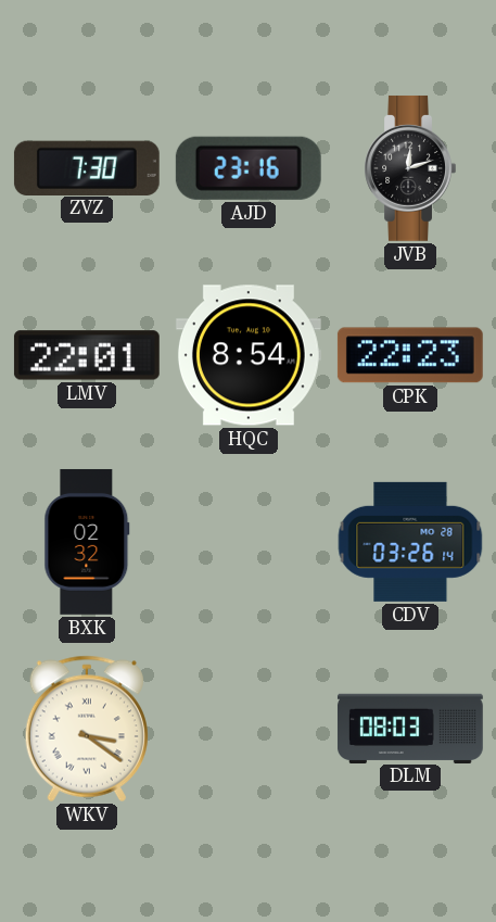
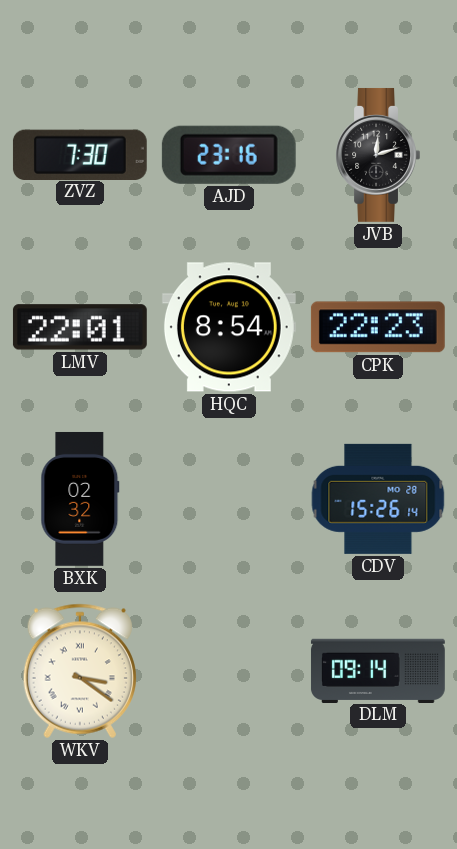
CDV: 03:26 -> 15:26
DLM: 08:03 -> 09:14
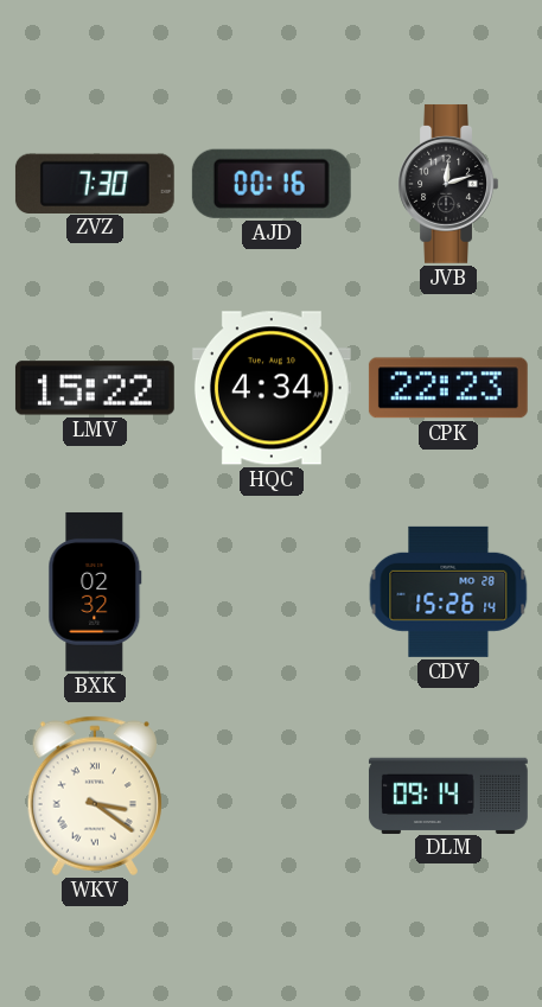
AJD: 23:16 -> 00:16
LMV: 22:01 -> 15:22
HQC: 8:54 -> 4:34
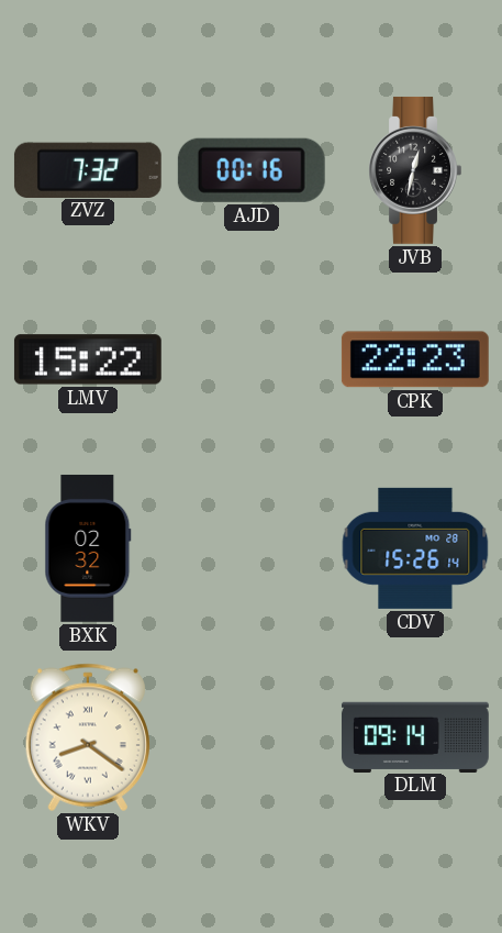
ZVZ: 7:30 -> 7:32
JVB: 12:12 -> 12:32
HQC: 4:34 -> none
WKV: 3:21 -> 8:21
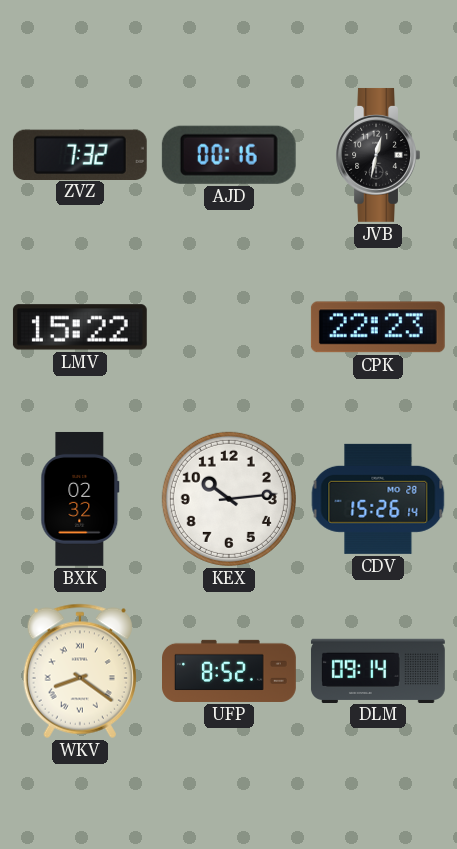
KEX: none -> 10:14
UFP: none -> 8:52
